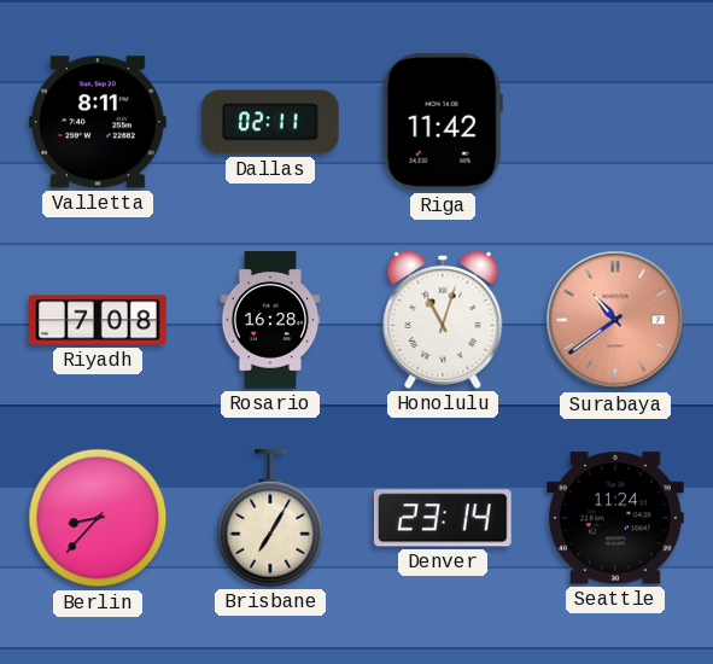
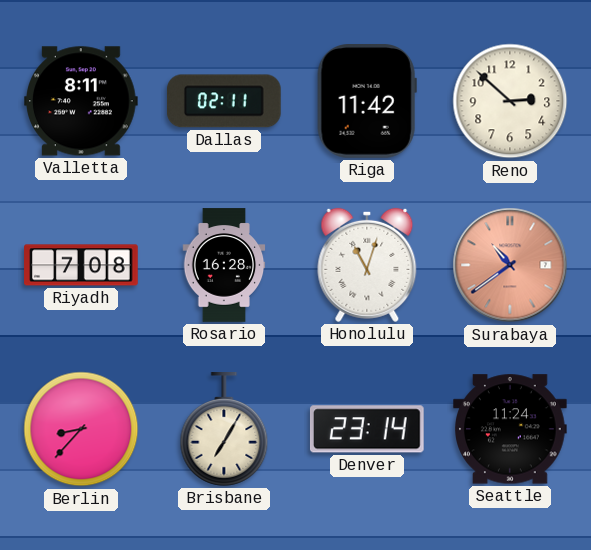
Reno: none -> 2:52
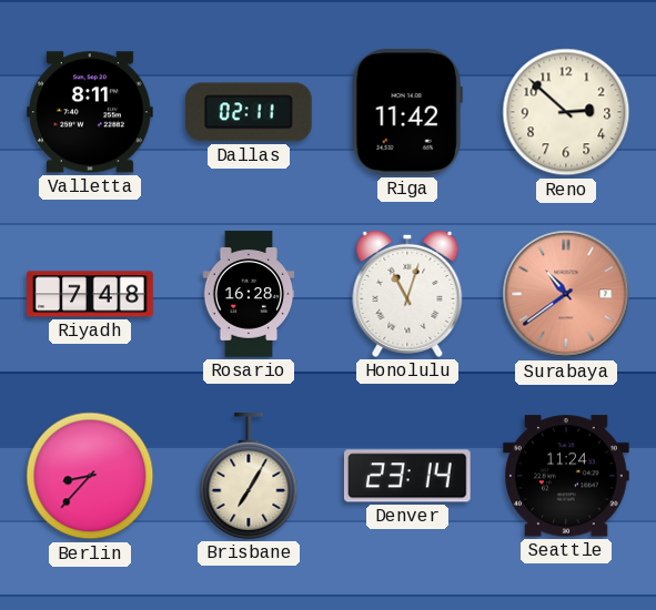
Riyadh: 7:08 -> 7:48
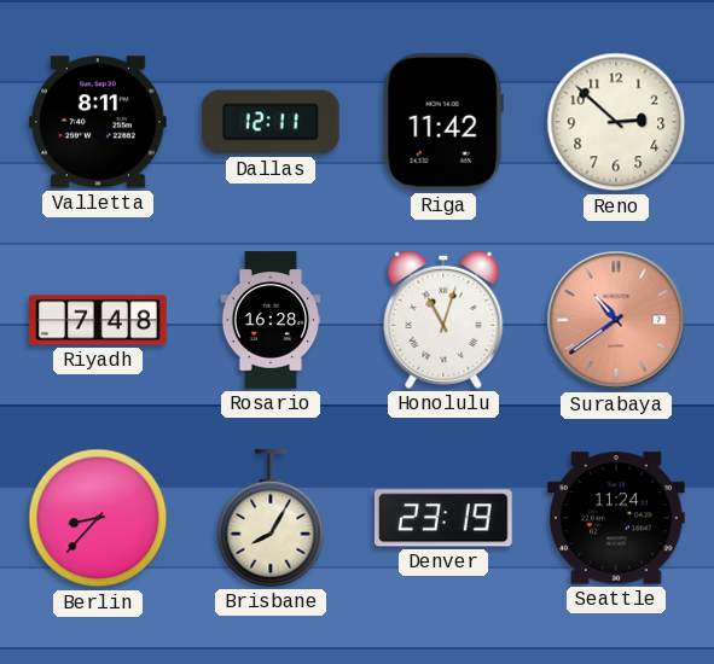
Dallas: 02:11 -> 12:11
Brisbane: 7:05 -> 8:05
Denver: 23:14 -> 23:19
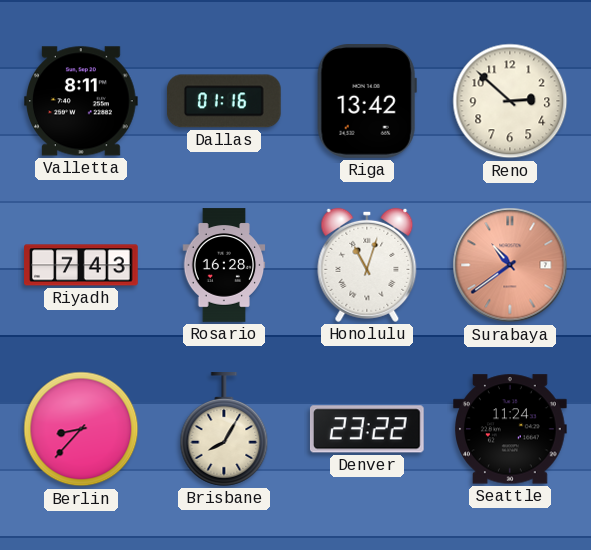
Dallas: 12:11 -> 01:16
Riga: 11:42 -> 13:42
Riyadh: 7:48 -> 7:43
Denver: 23:19 -> 23:22
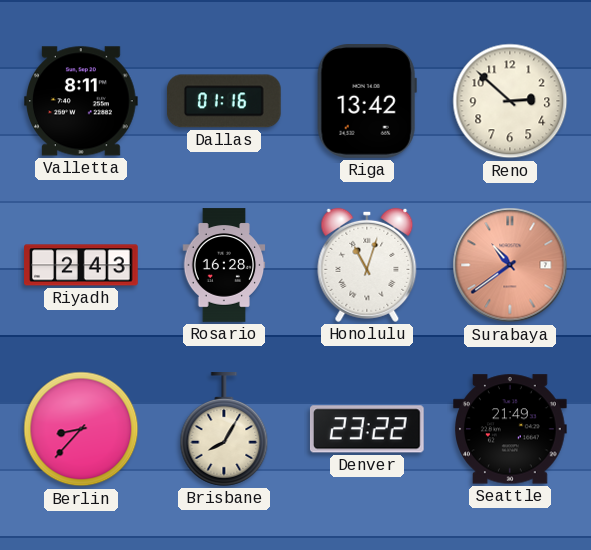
Riyadh: 7:43 -> 2:43
Seattle: 11:24 -> 21:49
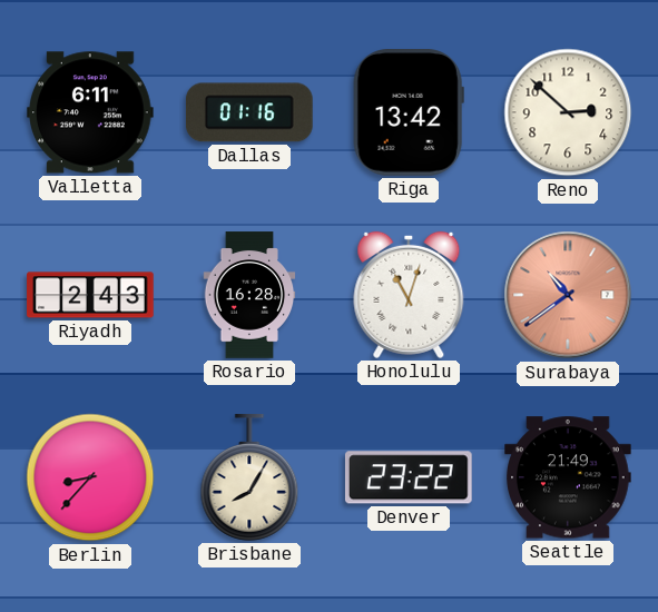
Valletta: 8:11 -> 6:11
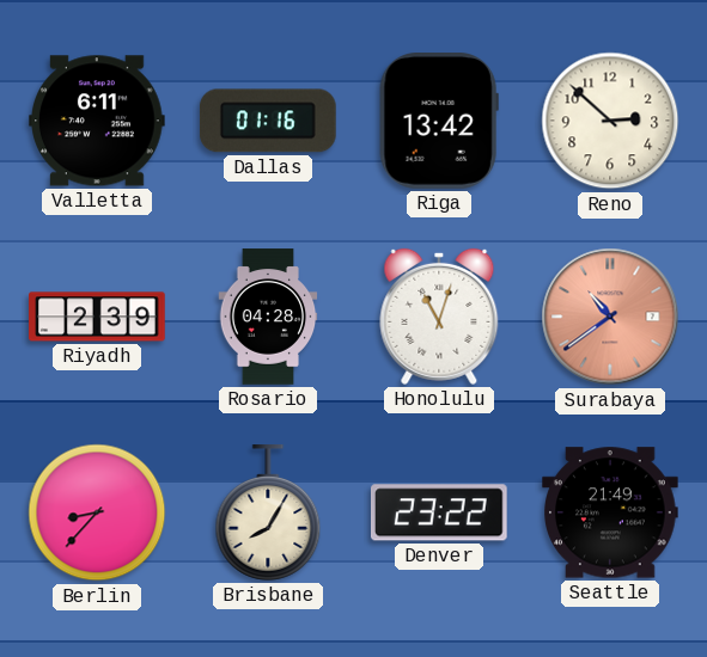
Riyadh: 2:43 -> 2:39
Rosario: 16:28 -> 04:28
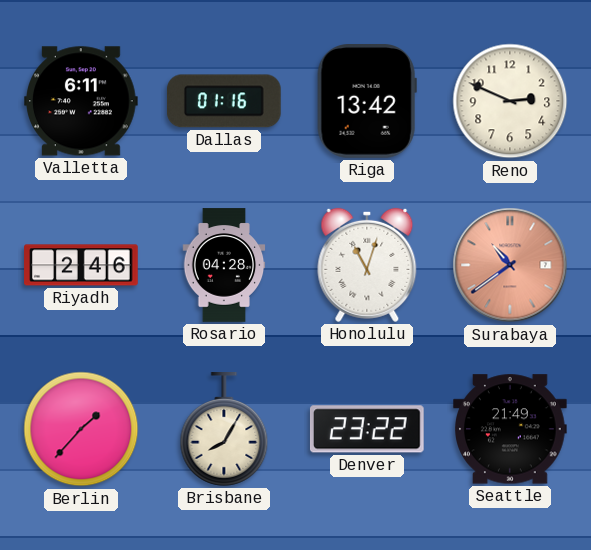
Reno: 2:52 -> 2:49
Riyadh: 2:39 -> 2:46
Berlin: 8:37 -> 1:37
